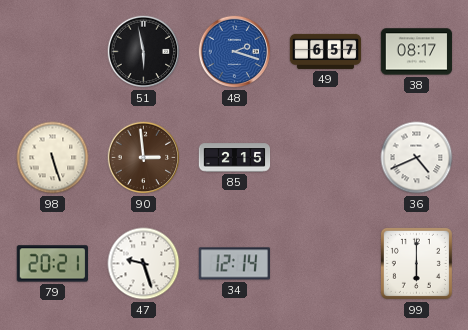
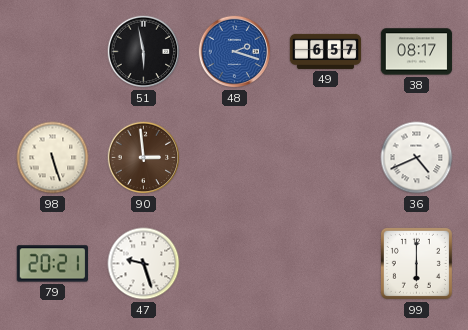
85: 2:15 -> none
34: 12:14 -> none
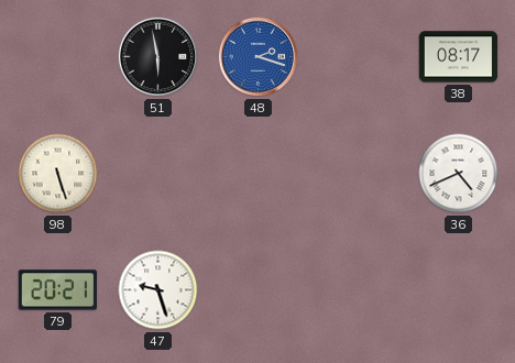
49: 6:57 -> none
90: 2:59 -> none
99: 6:00 -> none
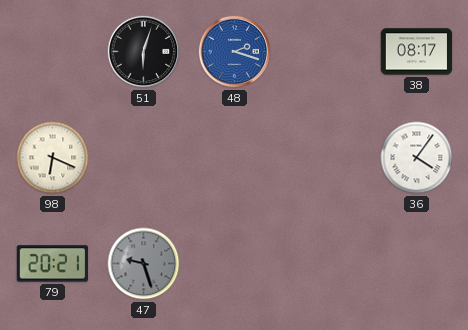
51: 5:58 -> 6:03
98: 5:27 -> 6:19
36: 4:41 -> 4:06
47 dial: white -> grey
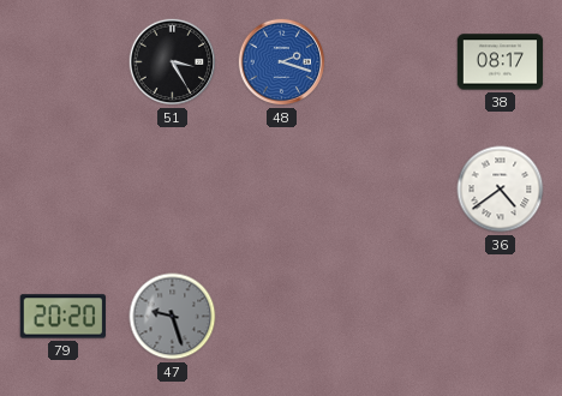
51: 6:03 -> 3:25
98: 6:19 -> none
36: 4:06 -> 4:39
79: 20:21 -> 20:20
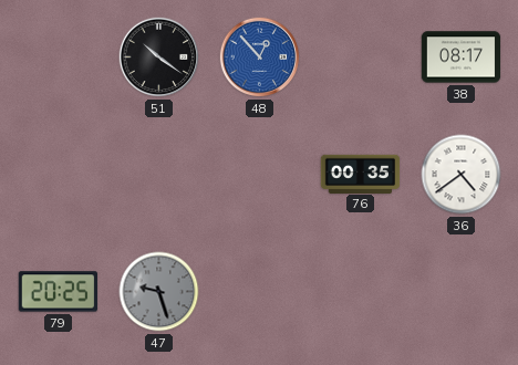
51: 3:25 -> 10:21
48: 2:18 -> 12:53
76: none -> 00:35
79: 20:20 -> 20:25
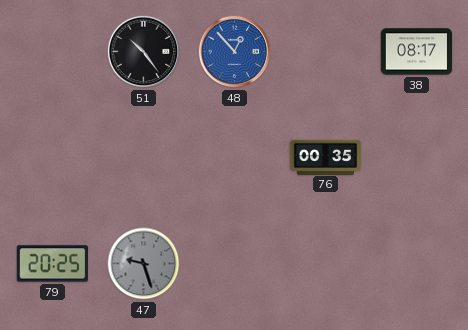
51: 10:21 -> 10:24
36: 4:39 -> none
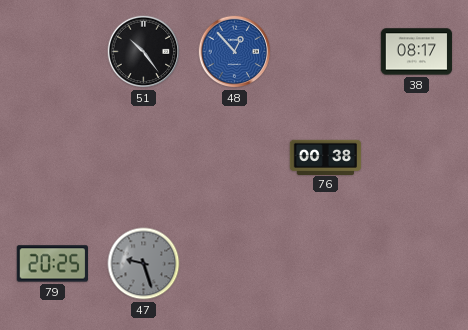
76: 00:35 -> 00:38
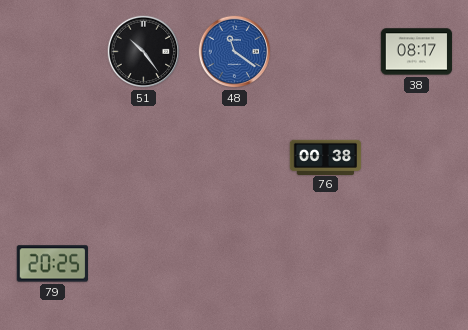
48: 12:53 -> 11:21
47: 9:27 -> none
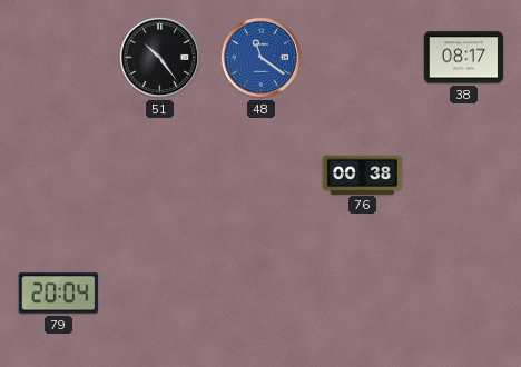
79: 20:25 -> 20:04
